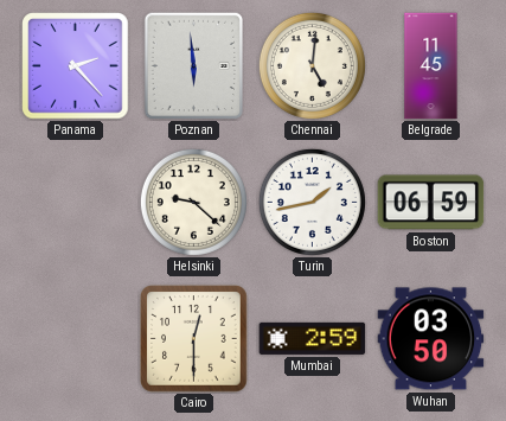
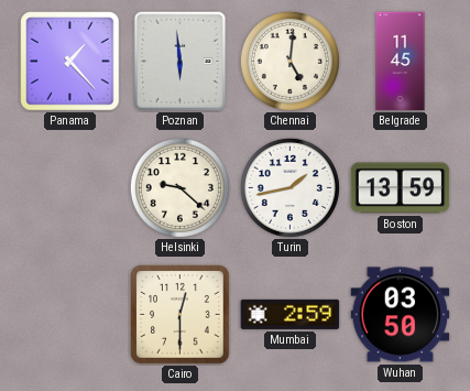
Panama: 2:23 -> 1:23
Boston: 06:59 -> 13:59
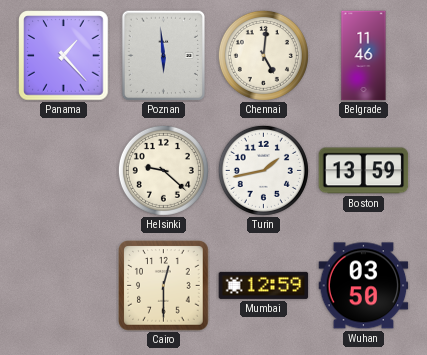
Belgrade: 11:45 -> 11:46
Mumbai: 2:59 -> 12:59
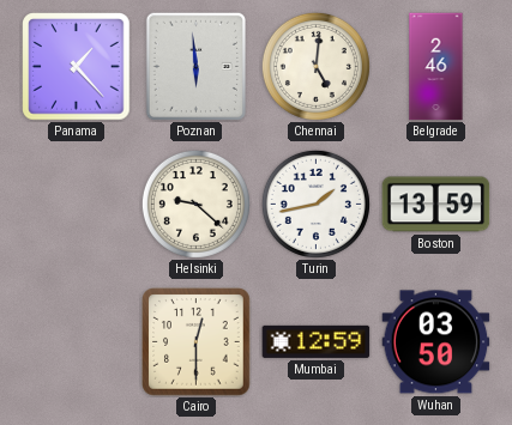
Belgrade: 11:46 -> 2:46
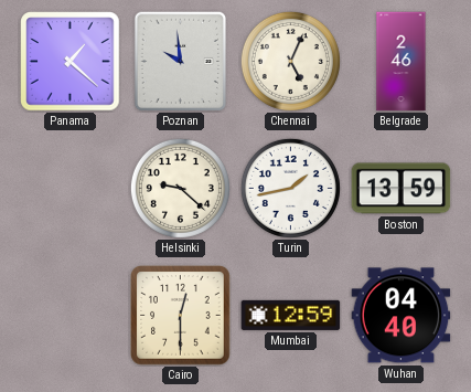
Panama: 1:23 -> 1:22
Poznan: 5:59 -> 9:59
Chennai: 5:01 -> 5:04
Wuhan: 03:50 -> 04:40
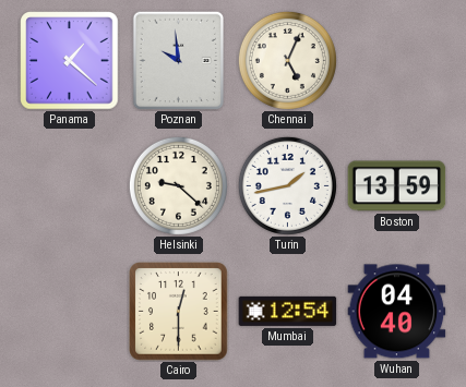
Belgrade: 2:46 -> none
Mumbai: 12:59 -> 12:54
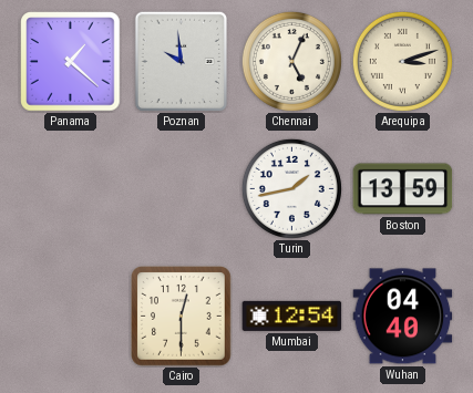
Arequipa: none -> 3:12
Helsinki: 9:22 -> none
